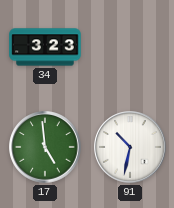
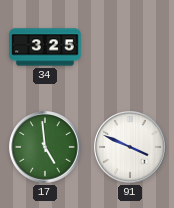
34: 3:23 -> 3:25
91: 10:32 -> 3:49
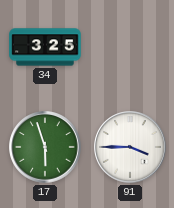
17: 4:59 -> 5:57
91: 3:49 -> 3:45
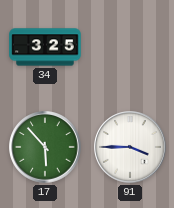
17: 5:57 -> 5:53
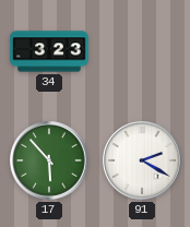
34: 3:25 -> 3:23
91: 3:45 -> 2:20
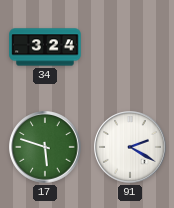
34: 3:23 -> 3:24
17: 5:53 -> 5:48
